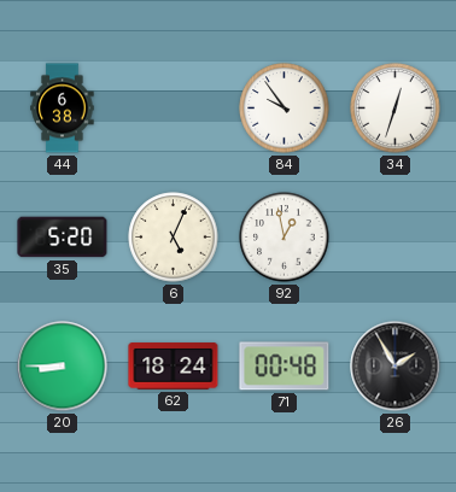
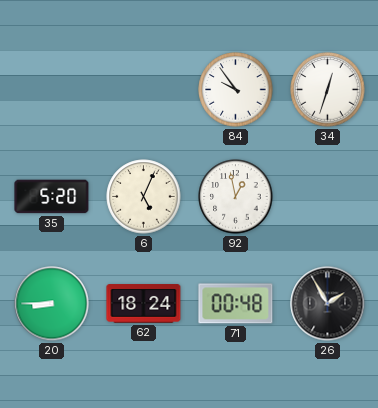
44: 6:38 -> none
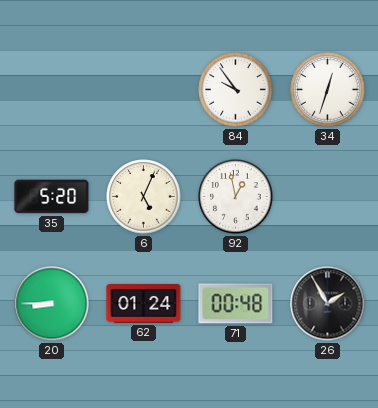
62: 18:24 -> 01:24
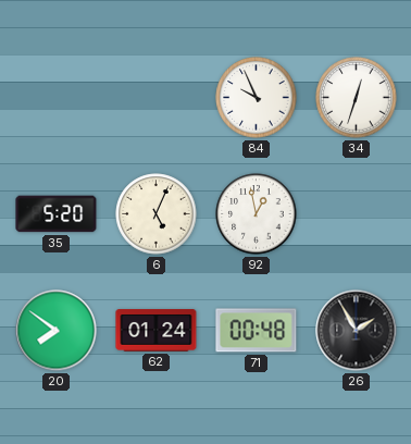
84: 9:54 -> 9:56
20: 8:45 -> 7:51
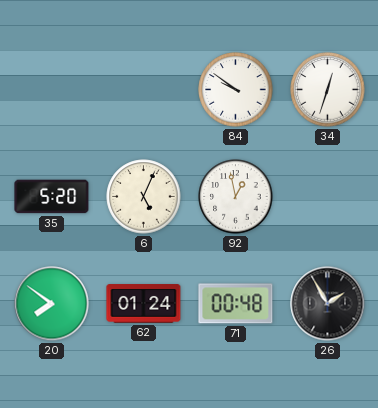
84: 9:56 -> 9:51
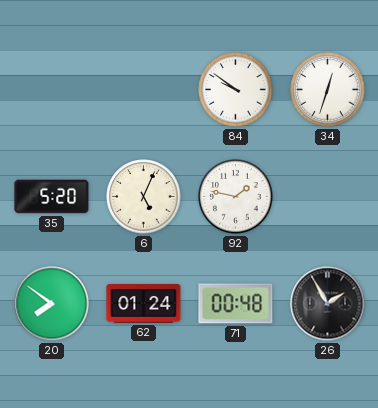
92: 12:58 -> 1:47
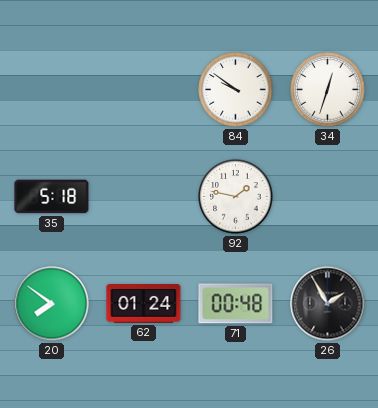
35: 5:20 -> 5:18
6: 5:04 -> none
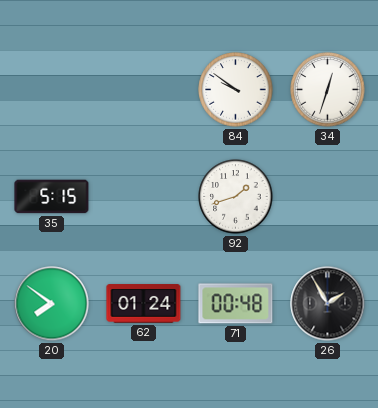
35: 5:18 -> 5:15
92: 1:47 -> 1:42
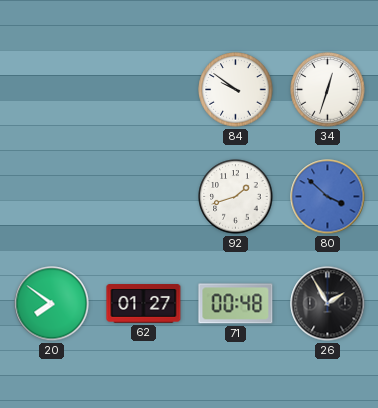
35: 5:15 -> none
80: none -> 3:52
62: 01:24 -> 01:27
